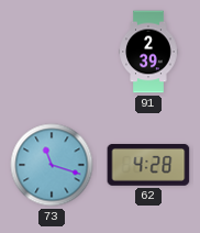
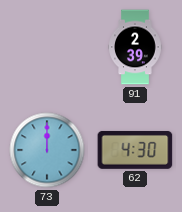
73: 11:18 -> 12:00
62: 4:28 -> 4:30
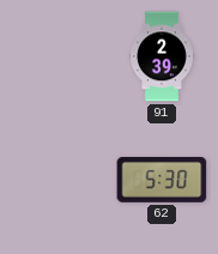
73: 12:00 -> none
62: 4:30 -> 5:30
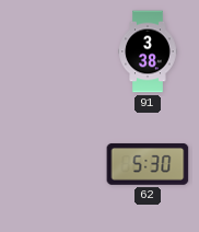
91: 2:39 -> 3:38
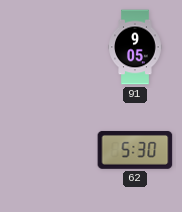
91: 3:38 -> 9:05
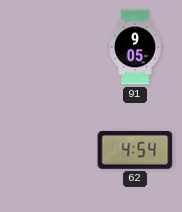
62: 5:30 -> 4:54
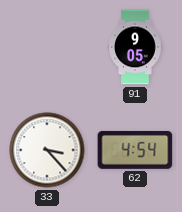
33: none -> 3:23
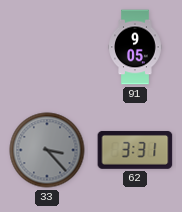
33 dial: white -> grey
62: 4:54 -> 3:31
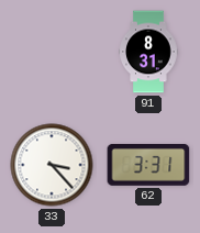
91: 9:05 -> 8:31
33 dial: grey -> white
